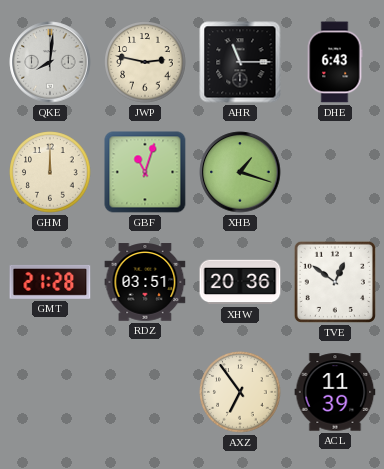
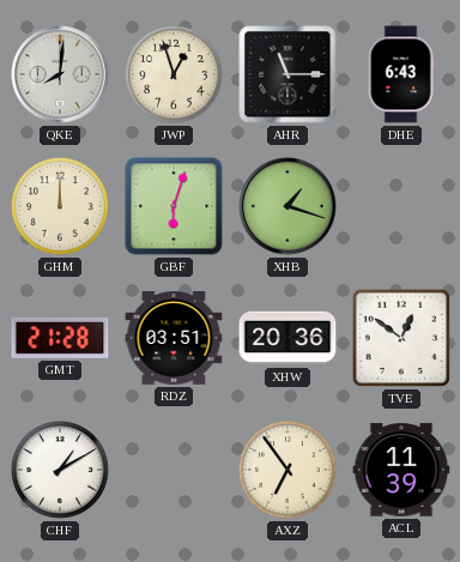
JWP: 2:47 -> 12:57
GBF: 11:03 -> 6:03
CHF: none -> 1:10
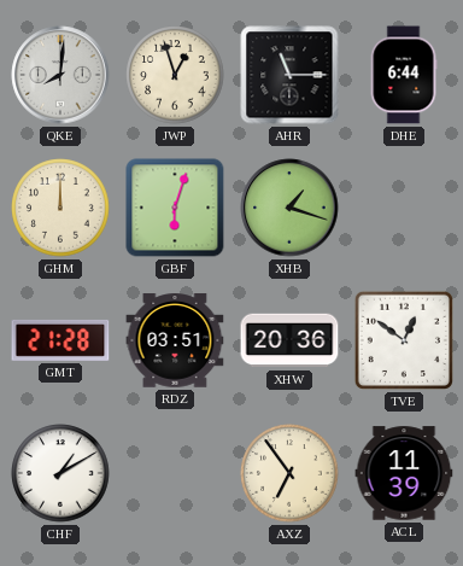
DHE: 6:43 -> 6:44
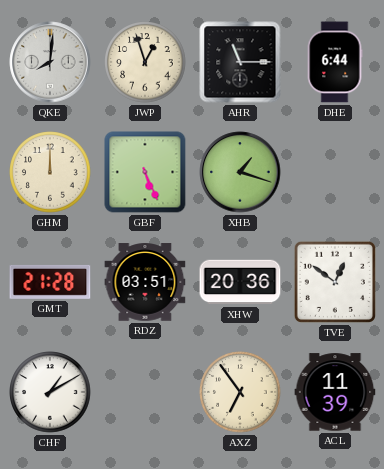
GBF: 6:03 -> 5:26
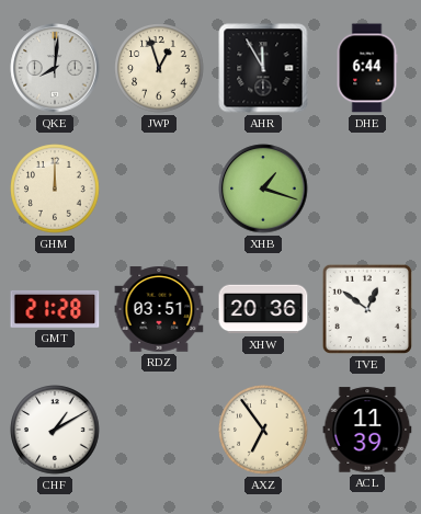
AHR: 11:15 -> 11:55
GBF: 5:26 -> none
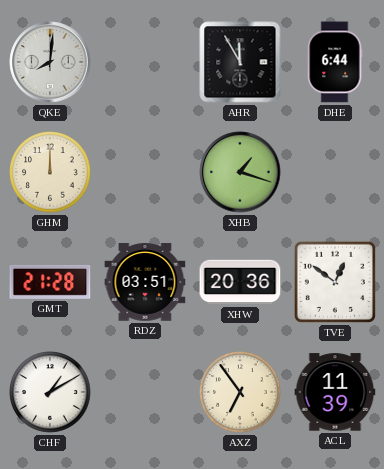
JWP: 12:57 -> none
